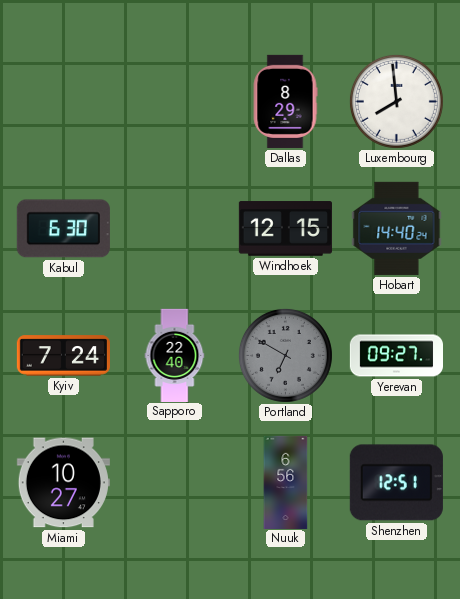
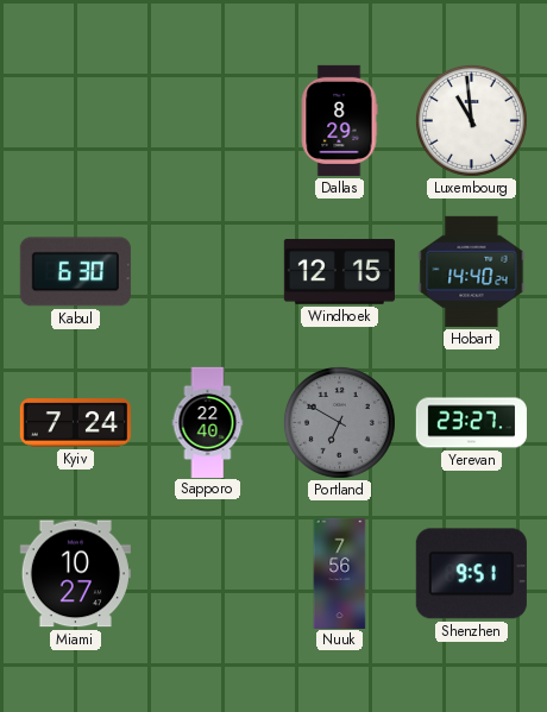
Luxembourg: 7:59 -> 10:59
Yerevan: 09:27 -> 23:27
Nuuk: 6:56 -> 7:56
Shenzhen: 12:51 -> 9:51
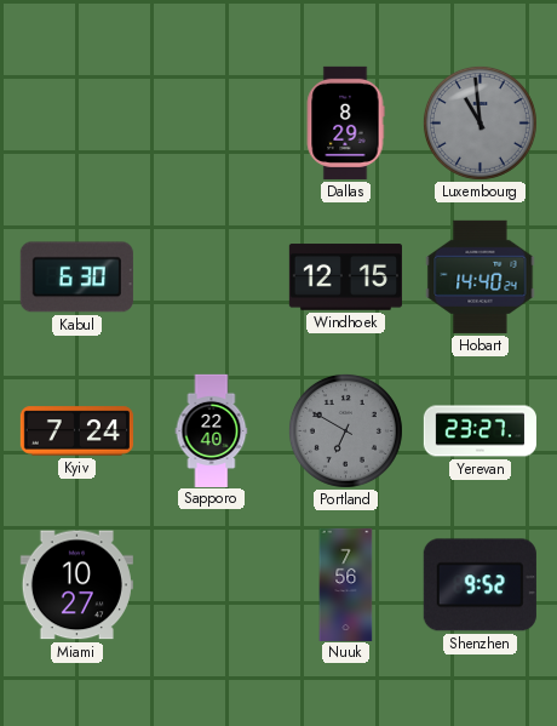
Luxembourg dial: white -> grey
Shenzhen: 9:51 -> 9:52
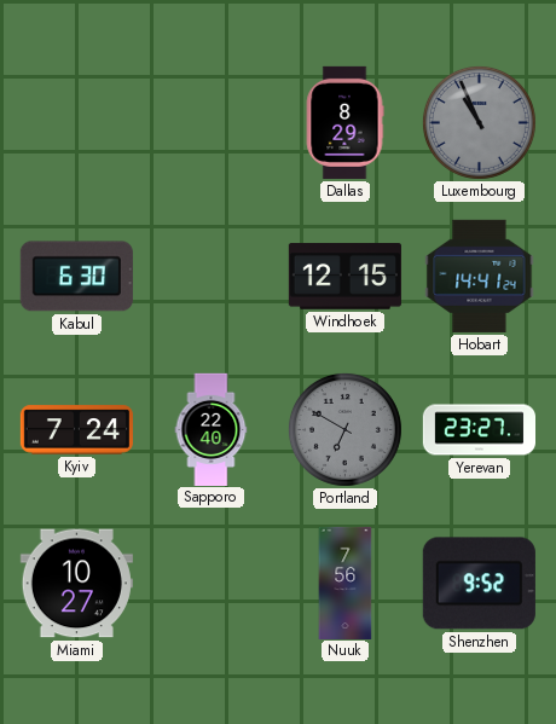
Luxembourg: 10:59 -> 10:56
Hobart: 14:40 -> 14:41
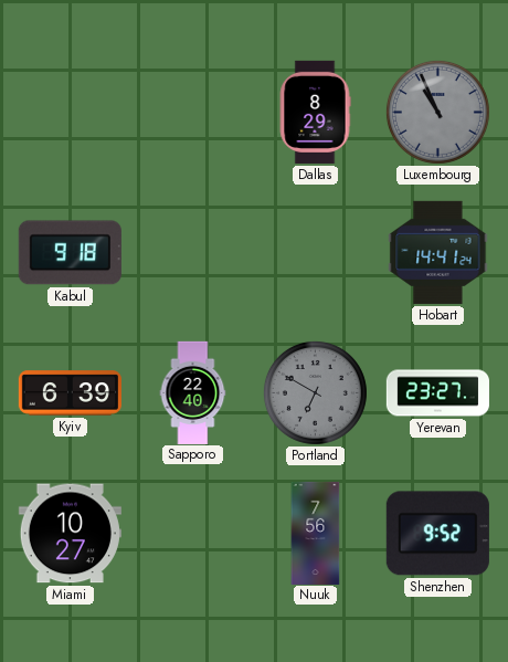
Kabul: 6:30 -> 9:18
Windhoek: 12:15 -> none
Kyiv: 7:24 -> 6:39
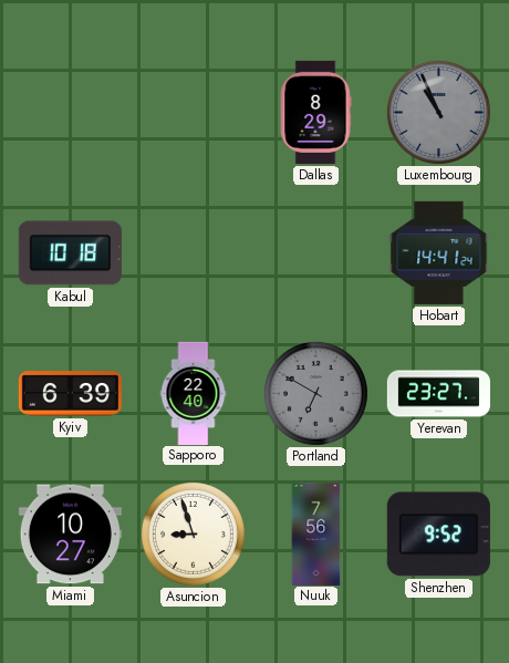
Kabul: 9:18 -> 10:18
Asuncion: none -> 8:57
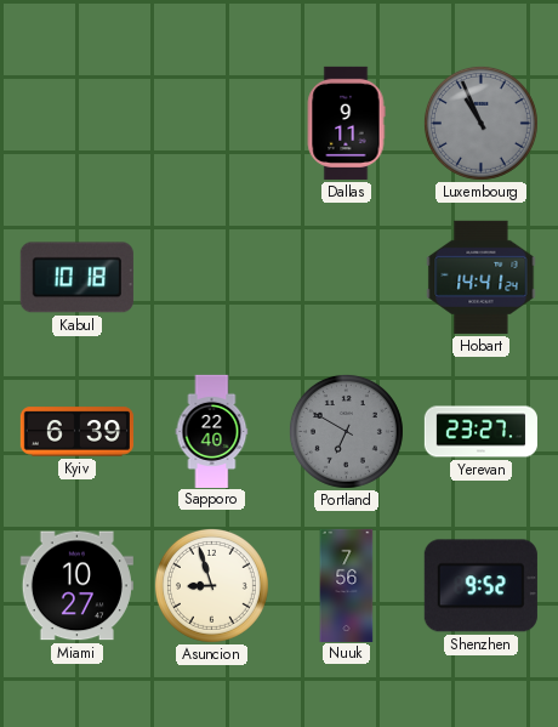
Dallas: 8:29 -> 9:11
